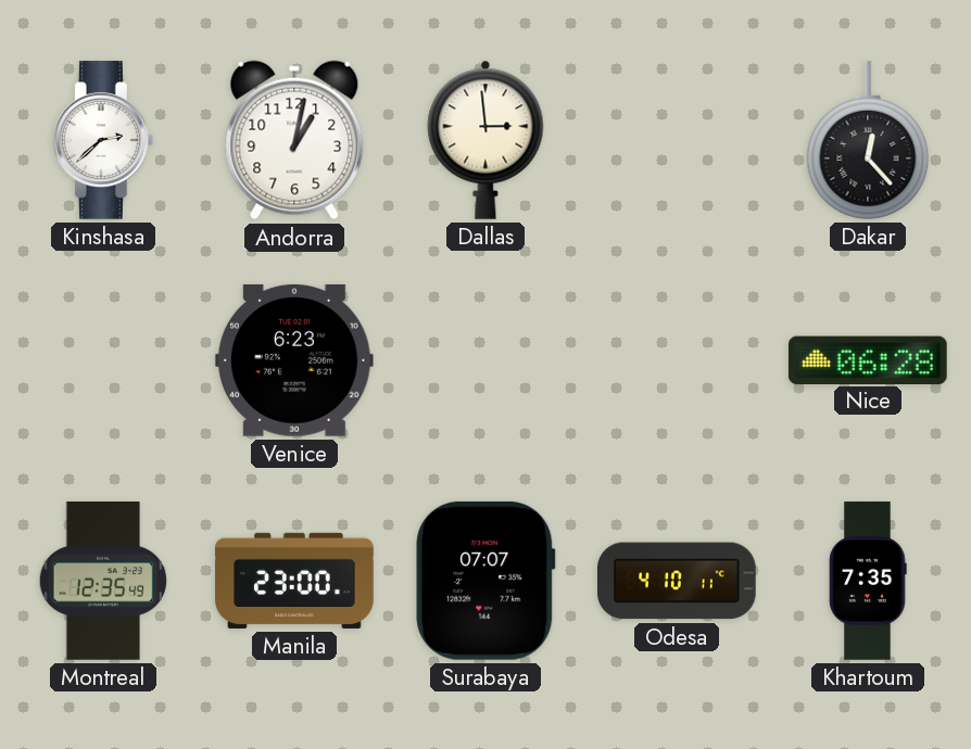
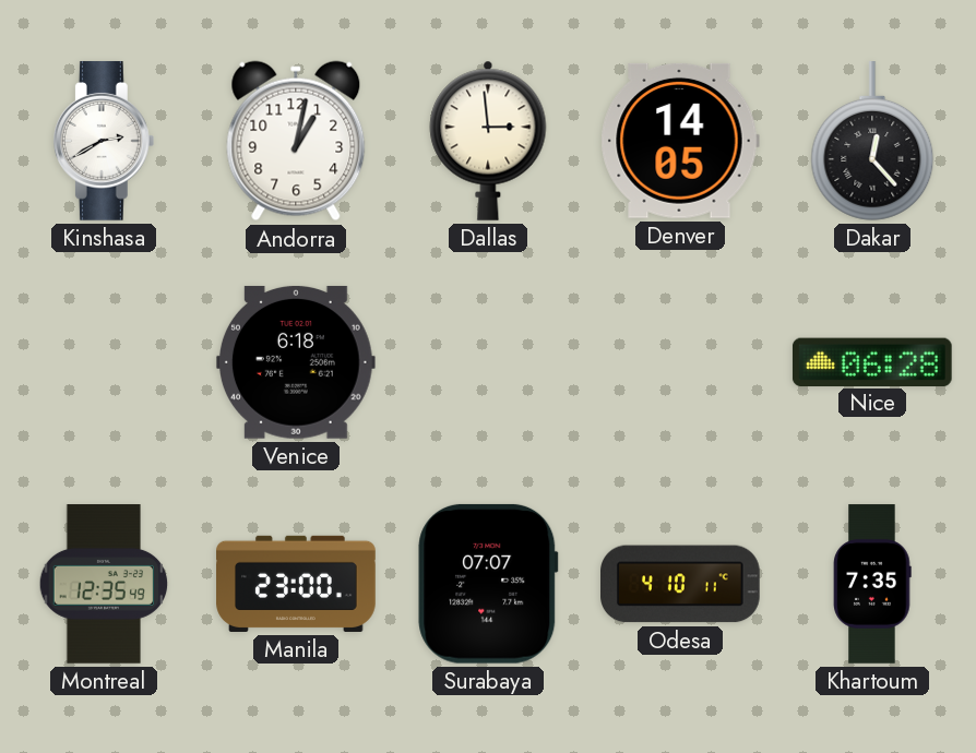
Kinshasa: 2:38 -> 2:40
Denver: none -> 14:05
Venice: 6:23 -> 6:18
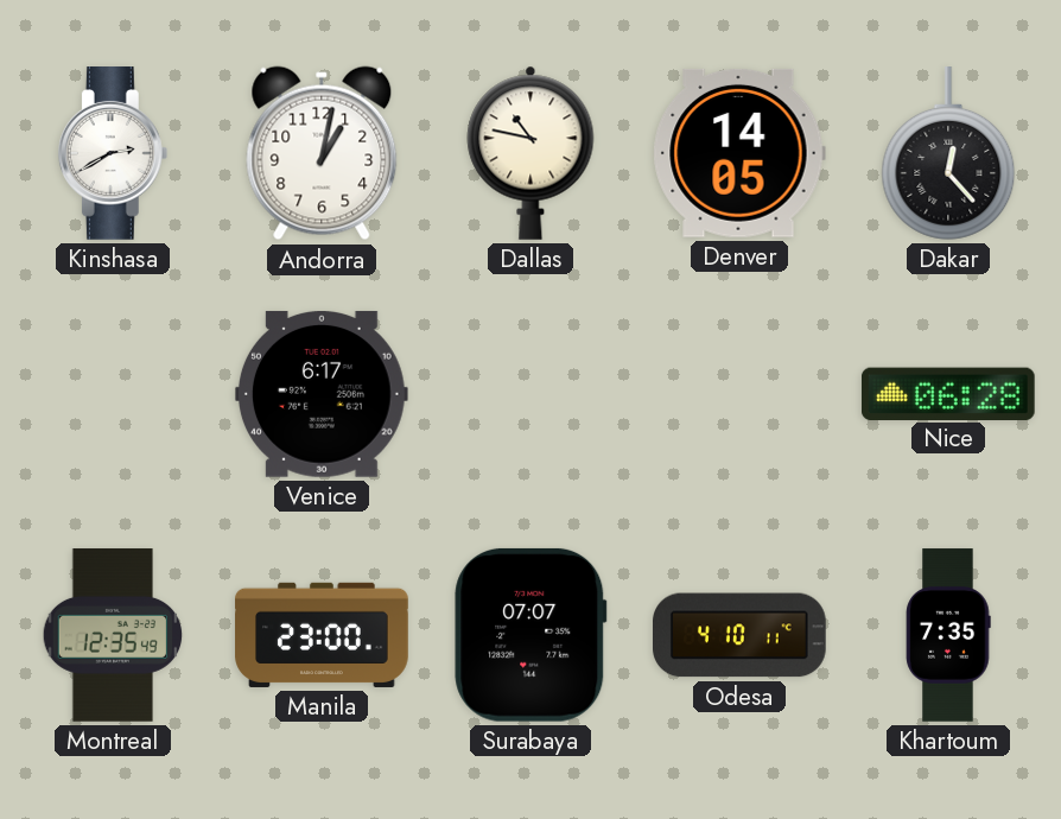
Dallas: 2:59 -> 10:47
Venice: 6:18 -> 6:17
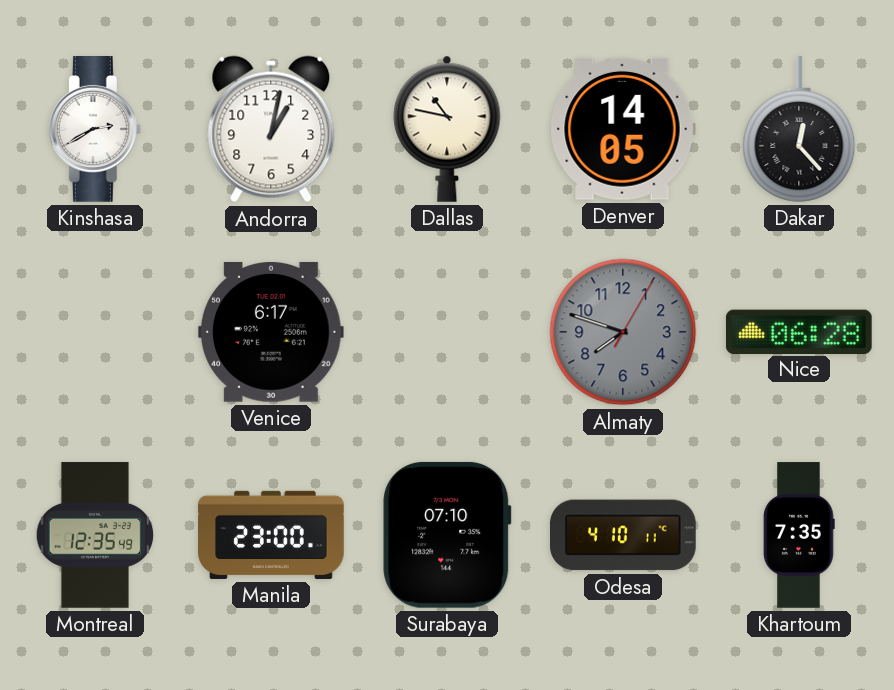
Almaty: none -> 7:48
Surabaya: 07:07 -> 07:10
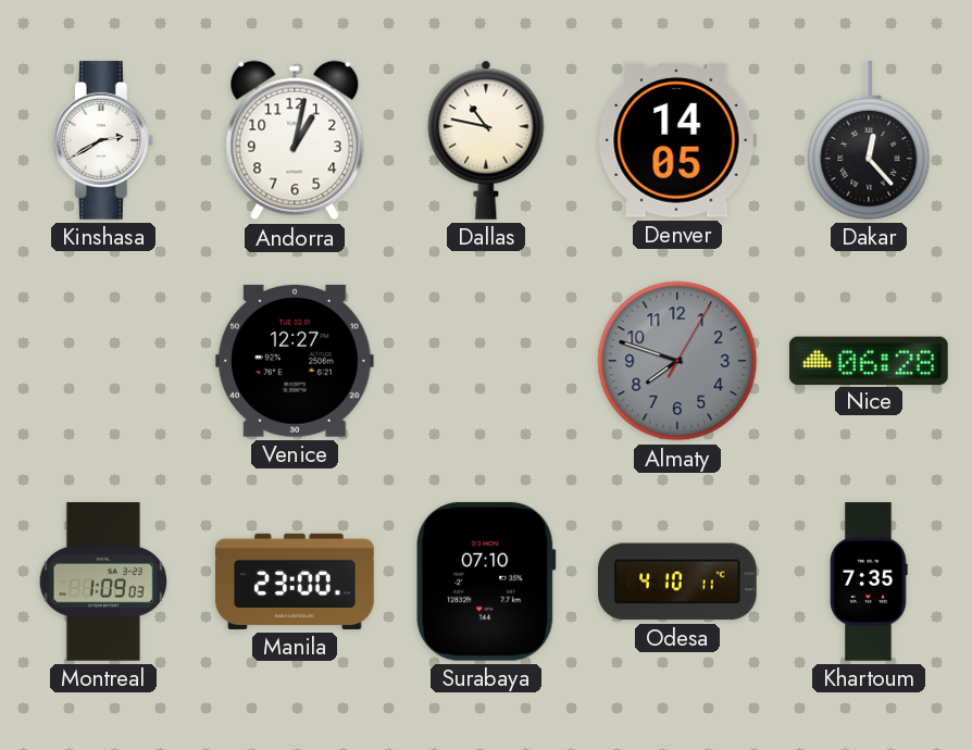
Venice: 6:17 -> 12:27
Montreal: 12:35 -> 1:09
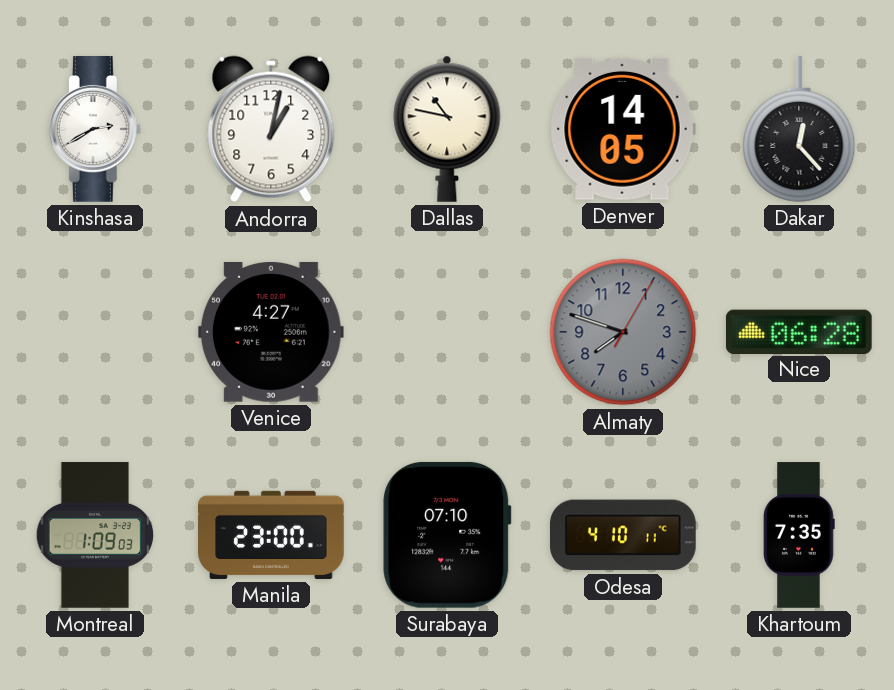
Venice: 12:27 -> 4:27
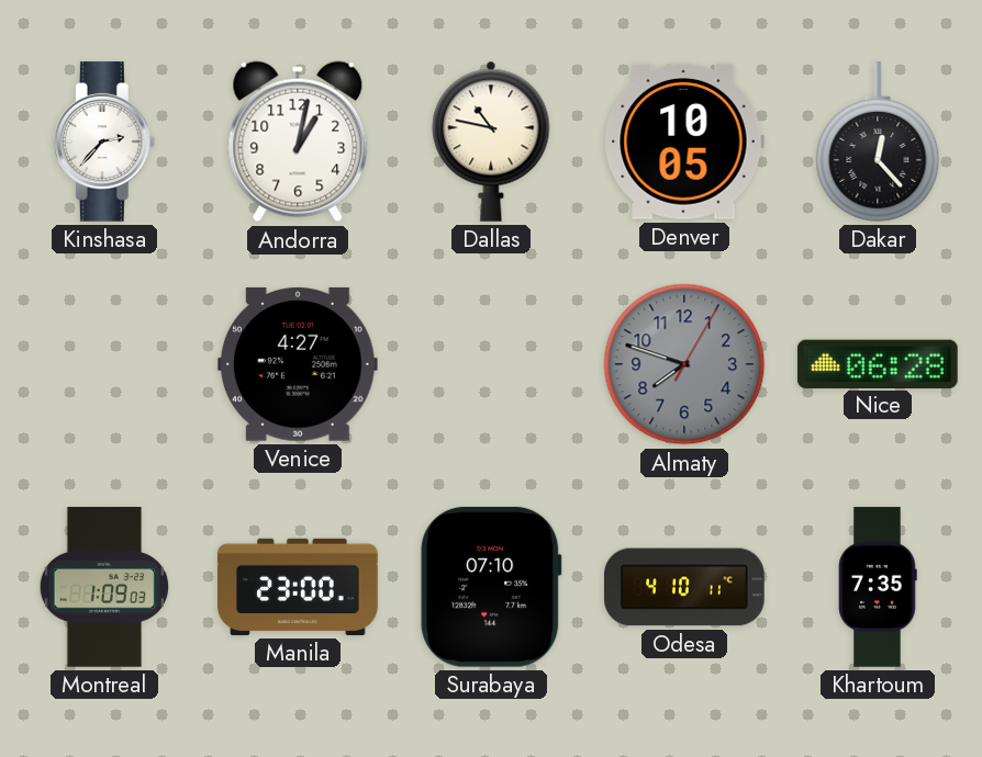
Kinshasa: 2:40 -> 2:37
Denver: 14:05 -> 10:05
